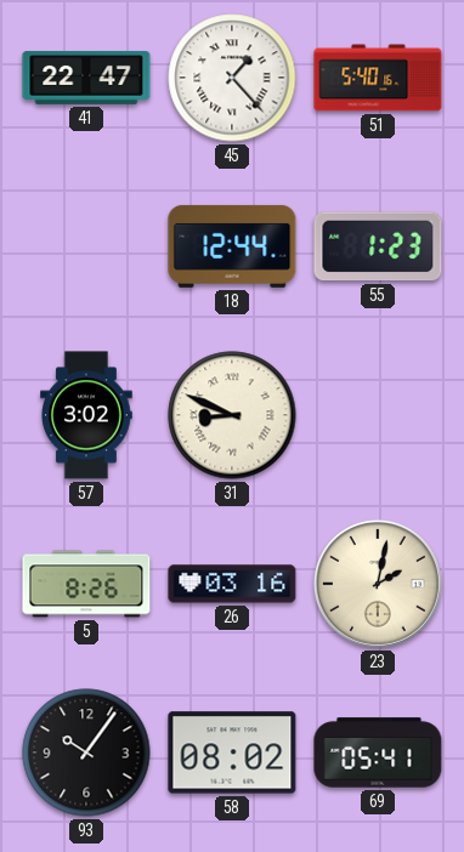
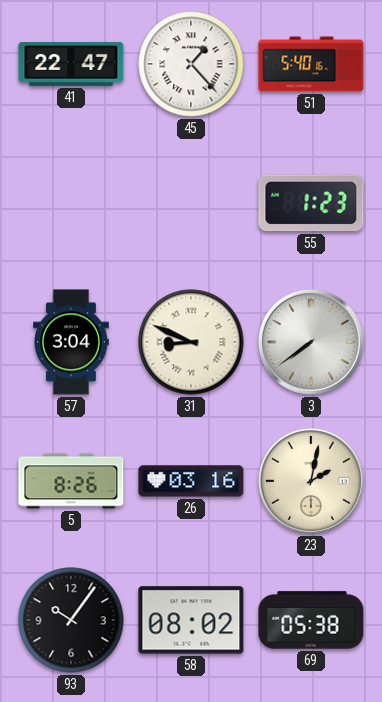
18: 12:44 -> none
57: 3:02 -> 3:04
3: none -> 7:39
69: 05:41 -> 05:38
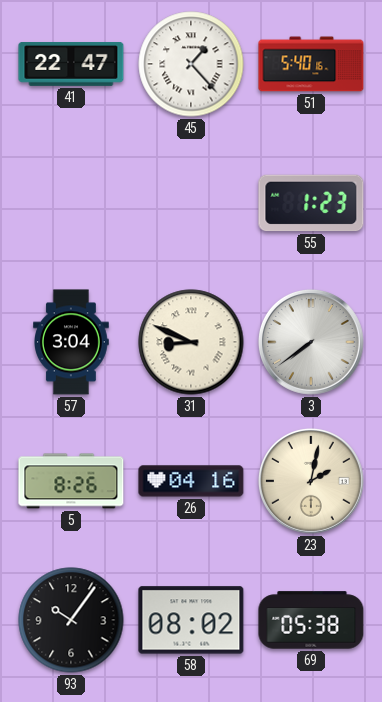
26: 03:16 -> 04:16
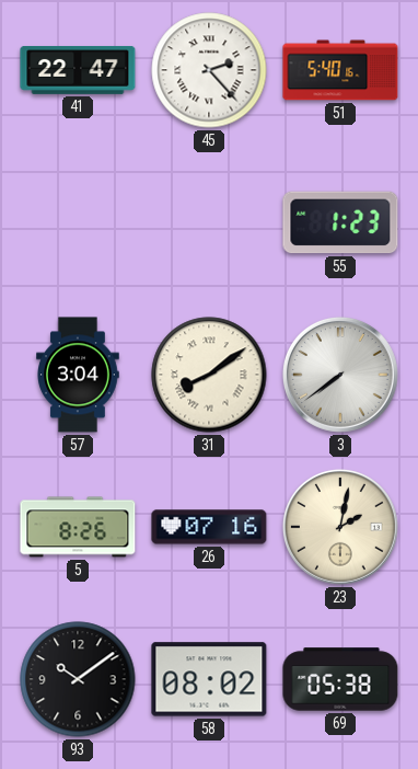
45: 1:23 -> 2:23
31: 8:49 -> 8:09
26: 04:16 -> 07:16
93: 10:06 -> 10:09
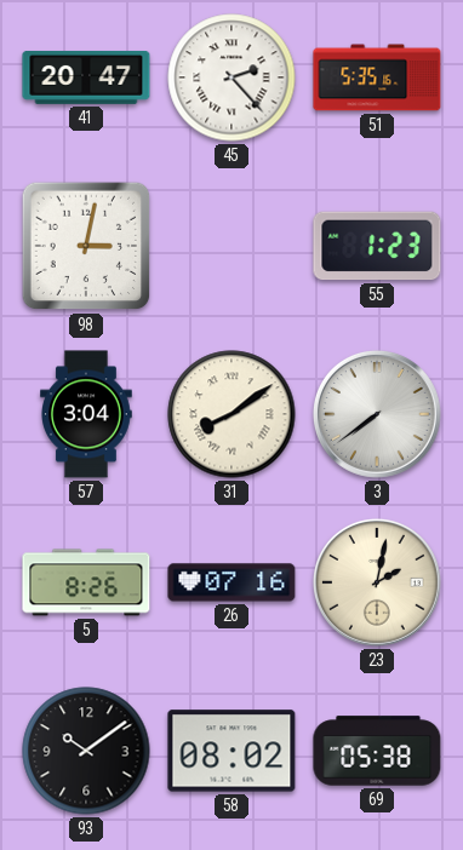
41: 22:47 -> 20:47
51: 5:40 -> 5:35
98: none -> 3:02
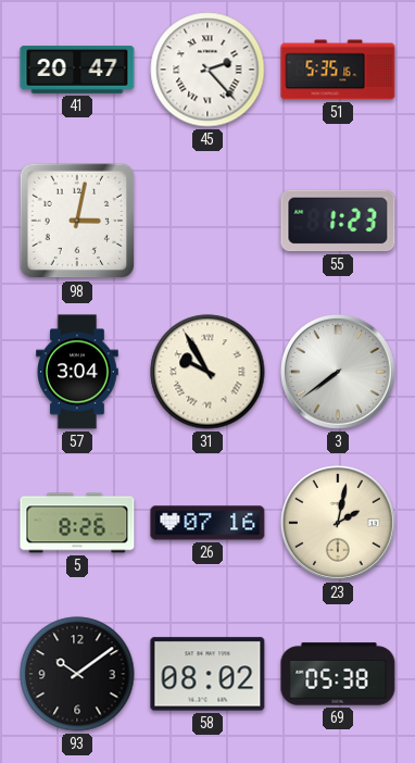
31: 8:09 -> 9:55
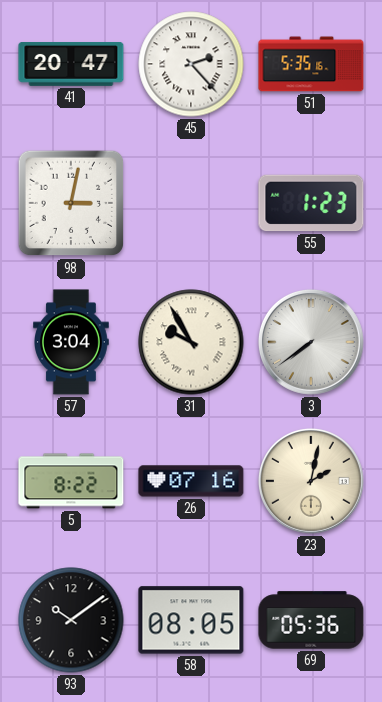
5: 8:26 -> 8:22
58: 08:02 -> 08:05
69: 05:38 -> 05:36
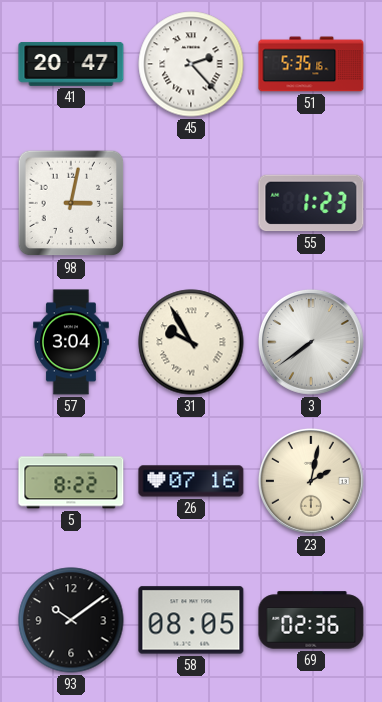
69: 05:36 -> 02:36
